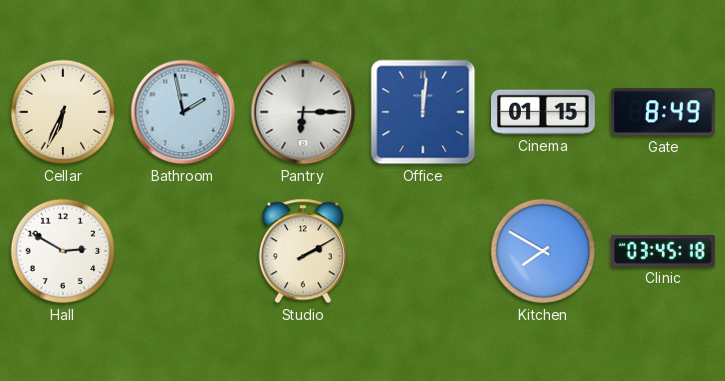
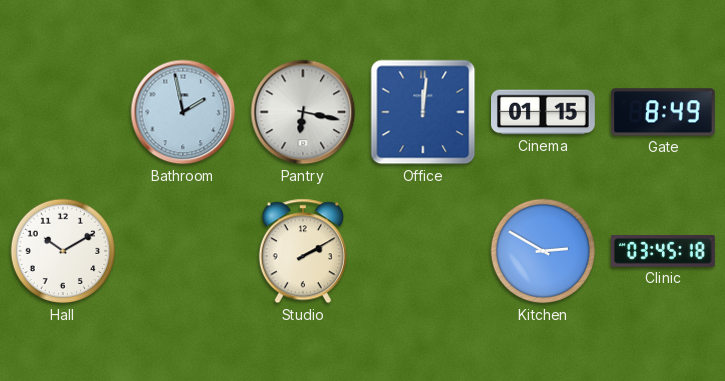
Cellar: 6:34 -> none
Pantry: 6:15 -> 6:17
Hall: 2:50 -> 10:10
Kitchen: 7:50 -> 2:50
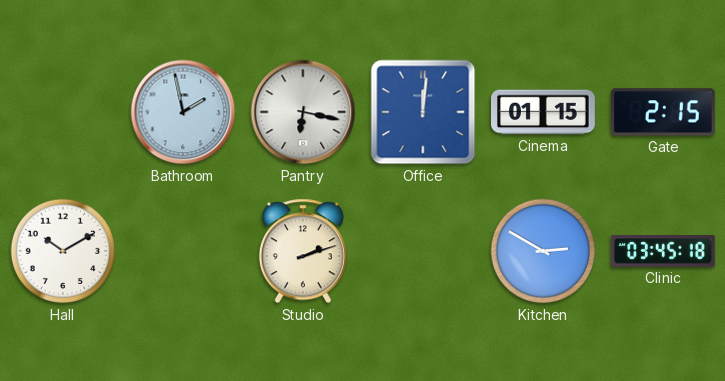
Gate: 8:49 -> 2:15
Studio: 2:10 -> 2:12
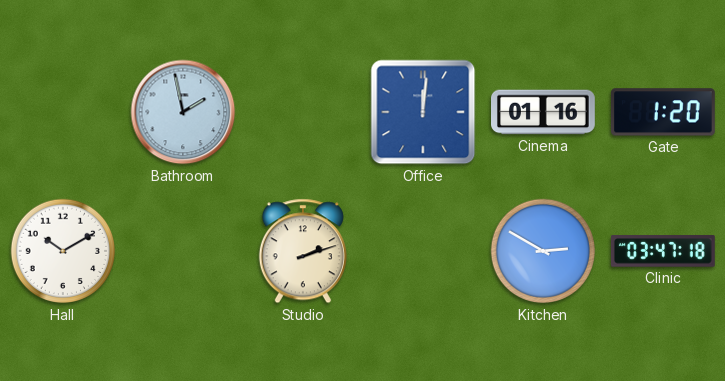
Pantry: 6:17 -> none
Cinema: 01:15 -> 01:16
Gate: 2:15 -> 1:20
Clinic: 03:45 -> 03:47
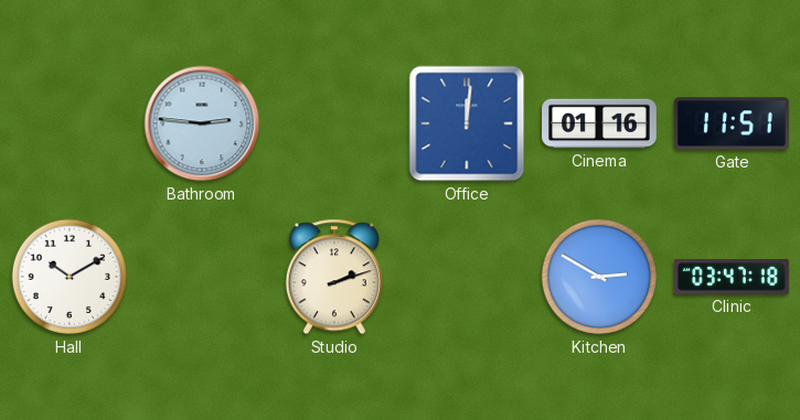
Bathroom: 1:58 -> 2:46
Gate: 1:20 -> 11:51
